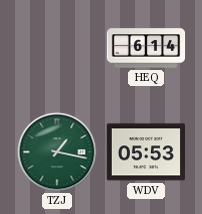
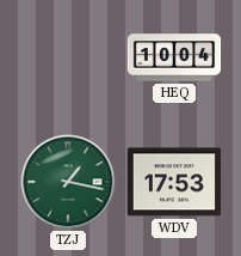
HEQ: 6:14 -> 10:04
WDV: 05:53 -> 17:53
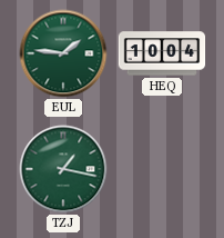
EUL: none -> 1:46
WDV: 17:53 -> none
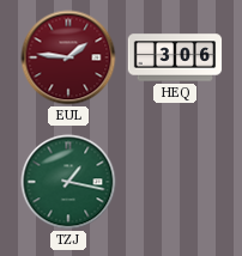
EUL dial: green -> burgundy
HEQ: 10:04 -> 3:06
